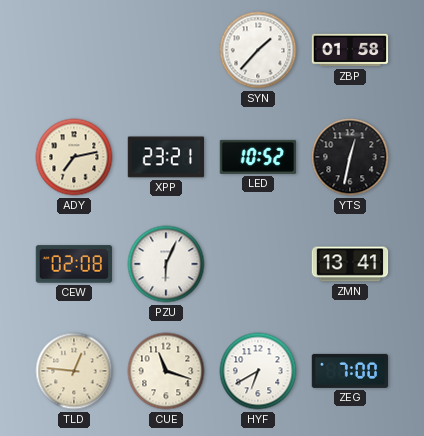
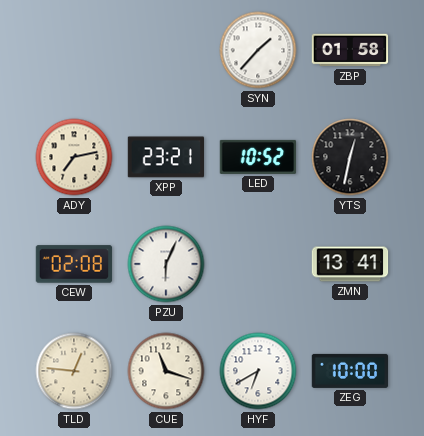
ZEG: 7:00 -> 10:00
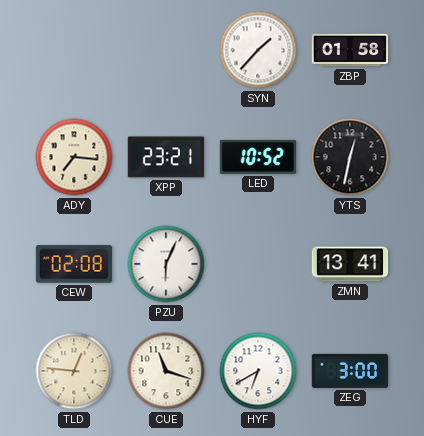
ADY: 7:13 -> 7:16
ZEG: 10:00 -> 3:00
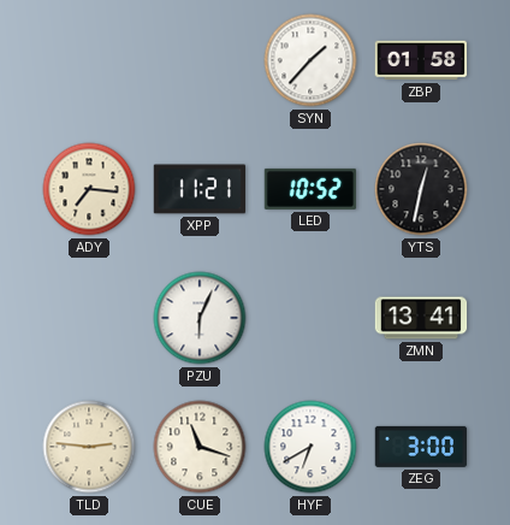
XPP: 23:21 -> 11:21
CEW: 02:08 -> none
TLD: 12:46 -> 2:46
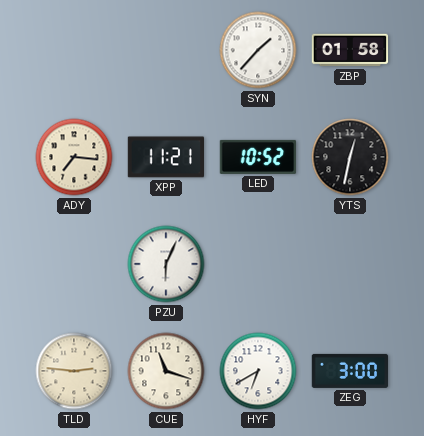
ZMN: 13:41 -> none
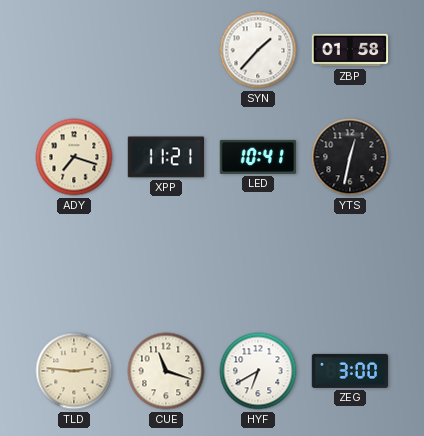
ADY: 7:16 -> 7:18
LED: 10:52 -> 10:41
PZU: 6:04 -> none
